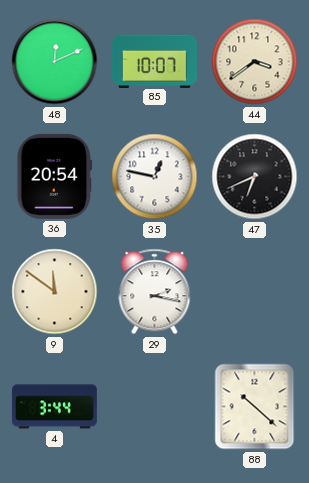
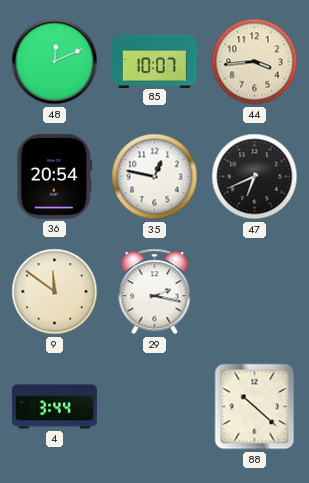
44: 3:39 -> 3:44
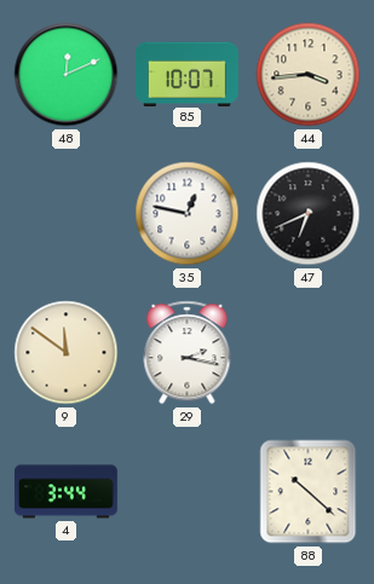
36: 20:54 -> none
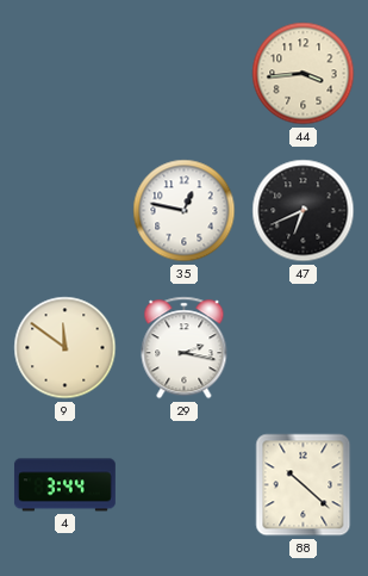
48: 12:11 -> none
85: 10:07 -> none
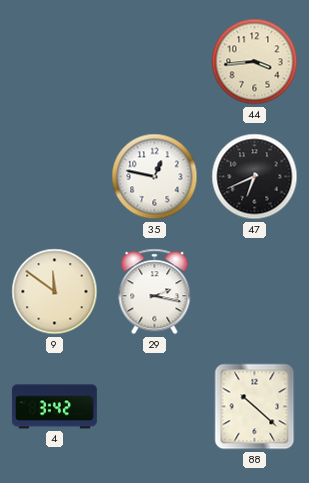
4: 3:44 -> 3:42
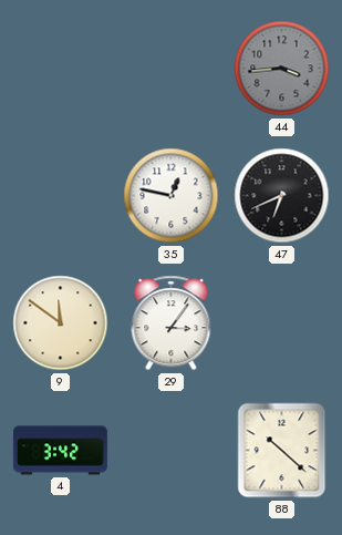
44 dial: cream -> grey
29: 2:17 -> 3:06
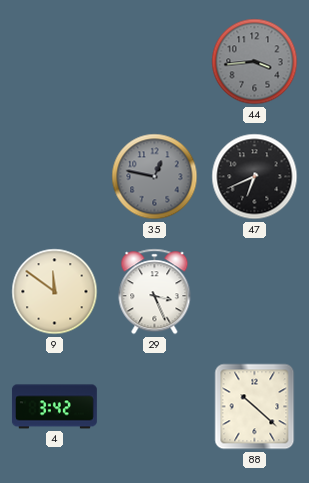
35 dial: white -> grey
29: 3:06 -> 3:26
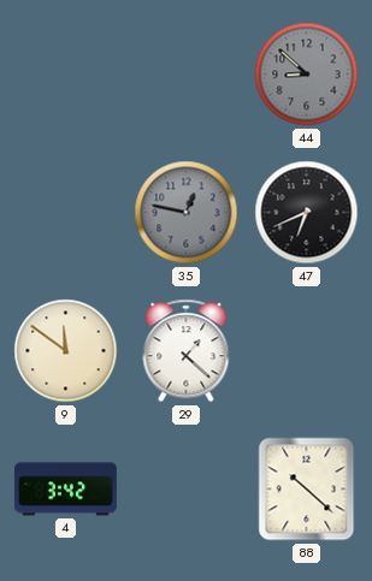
44: 3:44 -> 8:52
29: 3:26 -> 1:22
